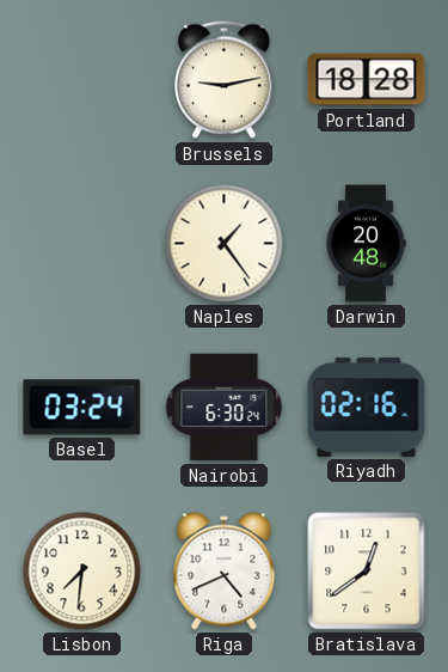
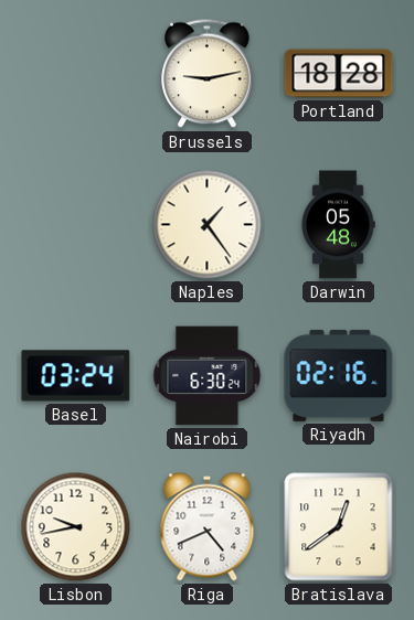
Darwin: 20:48 -> 05:48
Lisbon: 7:31 -> 9:43
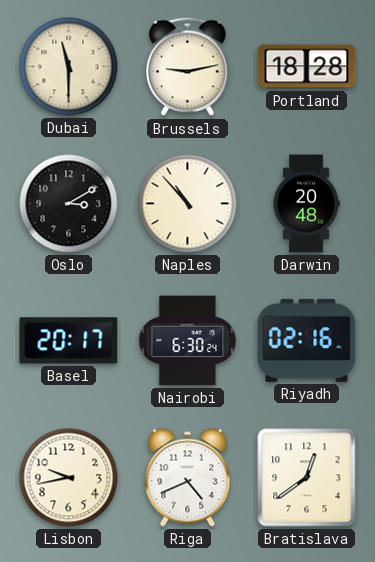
Dubai: none -> 11:30
Oslo: none -> 3:10
Naples: 1:24 -> 10:53
Darwin: 05:48 -> 20:48
Basel: 03:24 -> 20:17
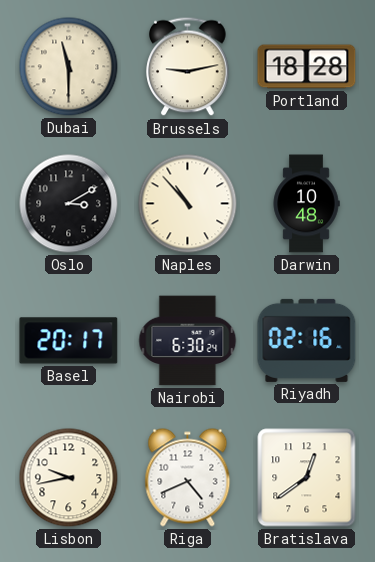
Darwin: 20:48 -> 10:48
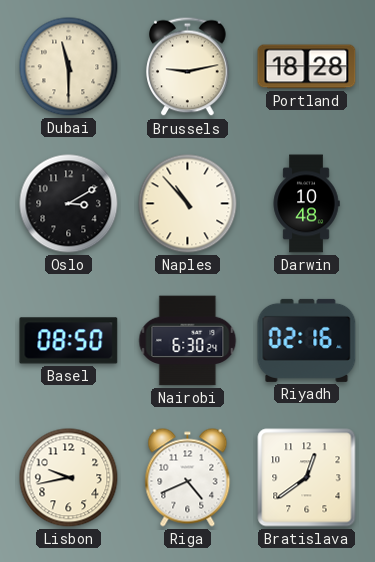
Basel: 20:17 -> 08:50
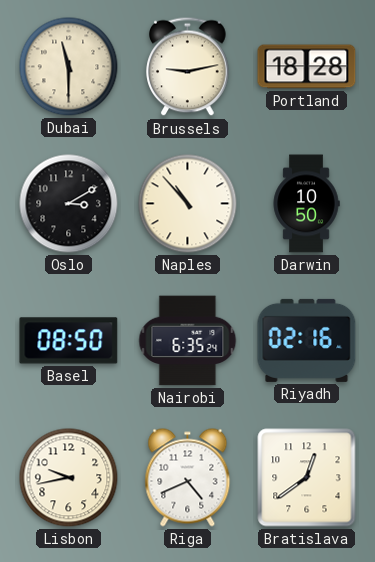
Darwin: 10:48 -> 10:50
Nairobi: 6:30 -> 6:35
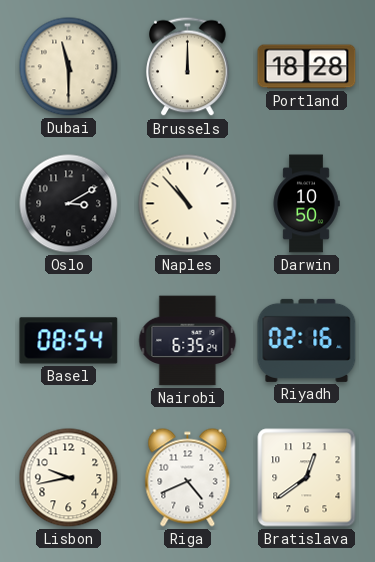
Brussels: 9:13 -> 12:00
Basel: 08:50 -> 08:54
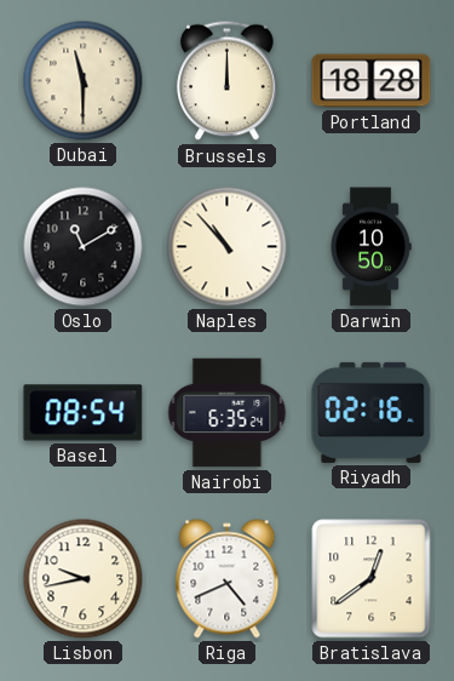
Oslo: 3:10 -> 11:10
